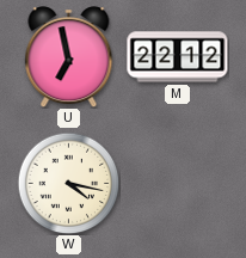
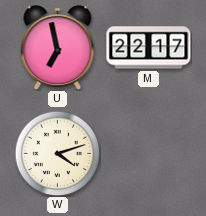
M: 22:12 -> 22:17
W: 4:17 -> 4:12
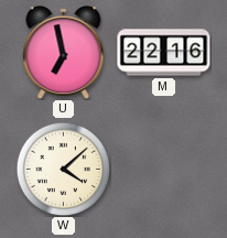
M: 22:17 -> 22:16
W: 4:12 -> 4:08
